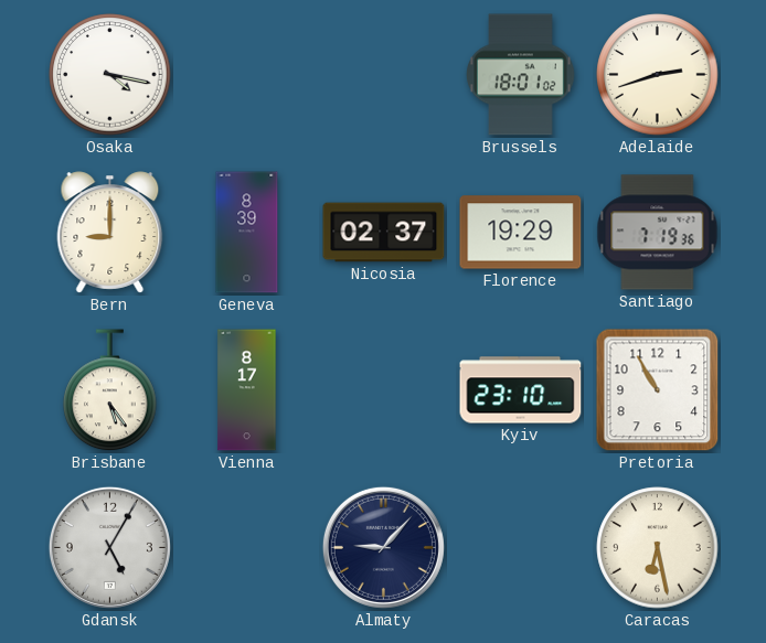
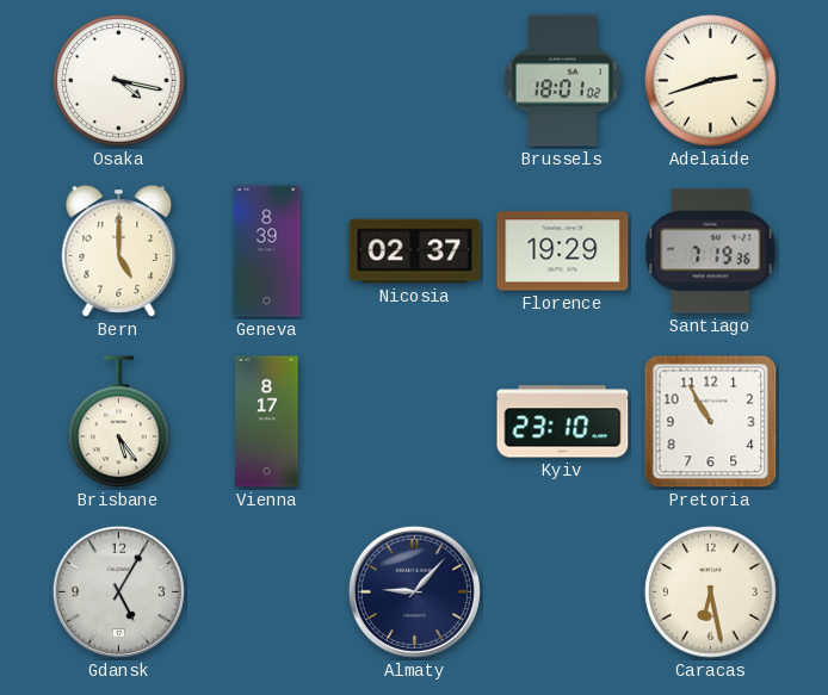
Bern: 9:00 -> 5:00
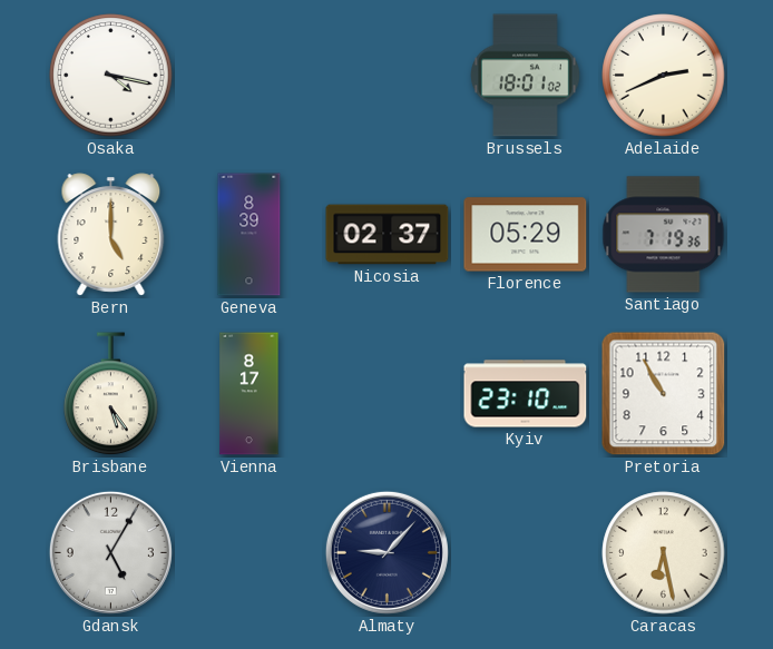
Adelaide: 2:42 -> 2:41
Florence: 19:29 -> 05:29
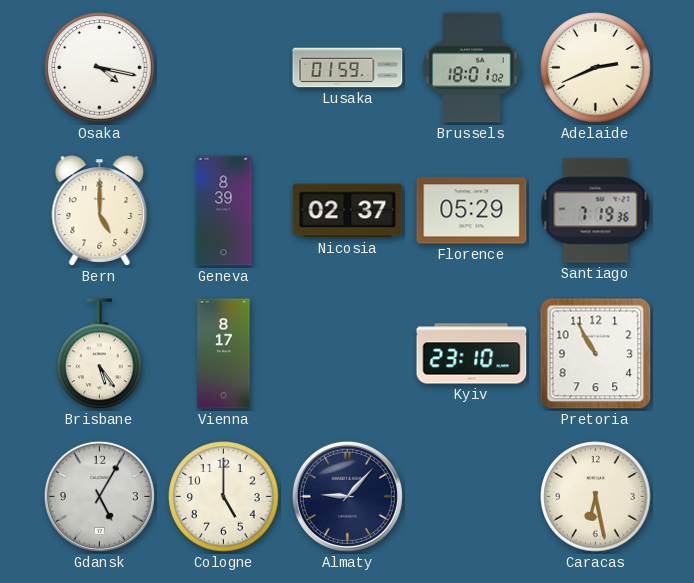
Lusaka: none -> 01:59
Cologne: none -> 5:00
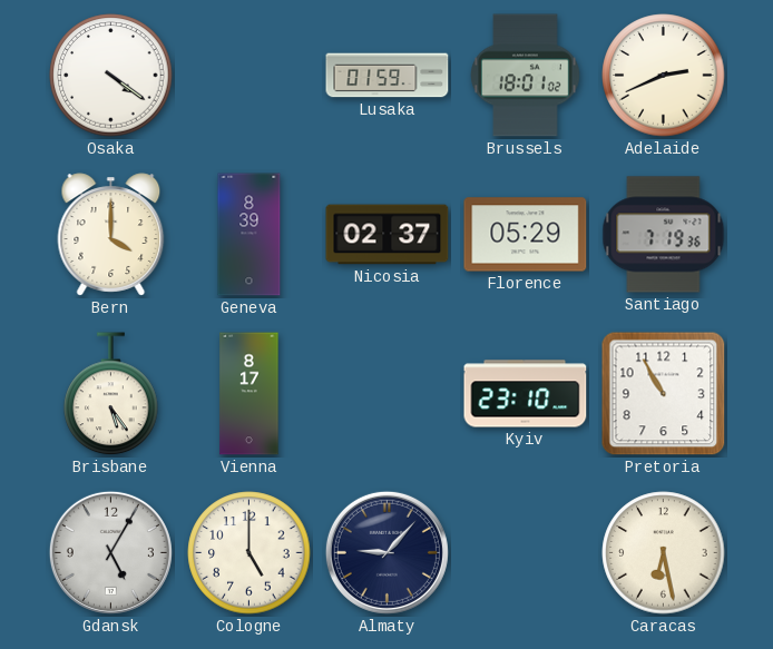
Osaka: 4:17 -> 4:21
Bern: 5:00 -> 4:00
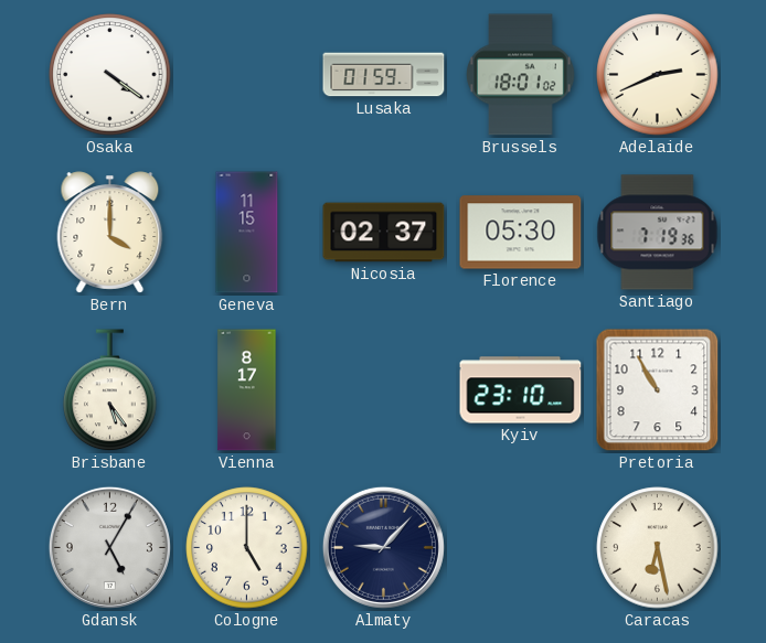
Geneva: 8:39 -> 11:15
Florence: 05:29 -> 05:30
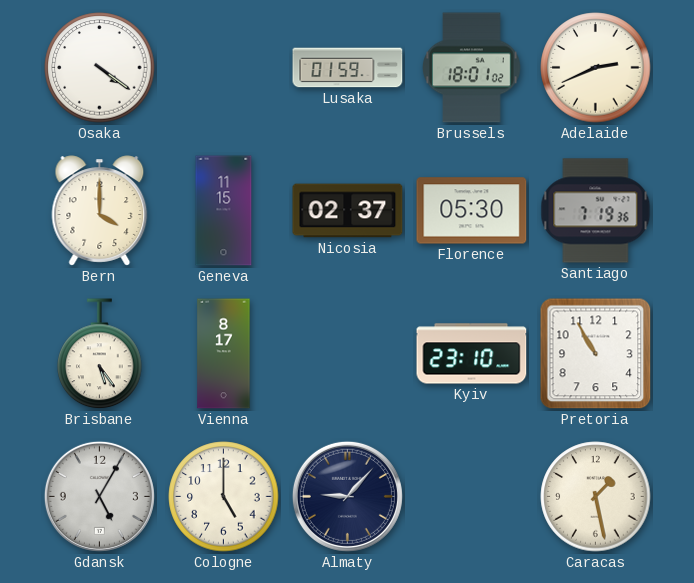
Caracas: 6:28 -> 1:28
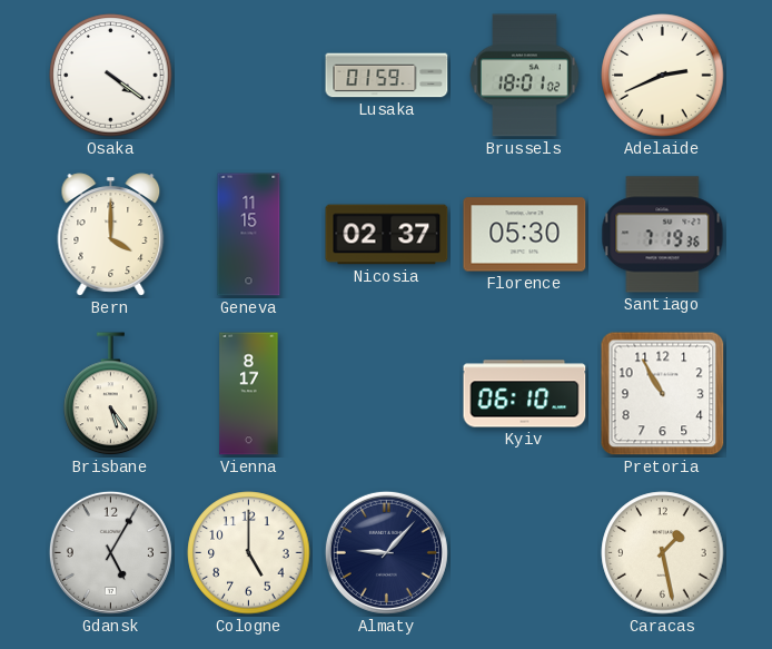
Kyiv: 23:10 -> 06:10
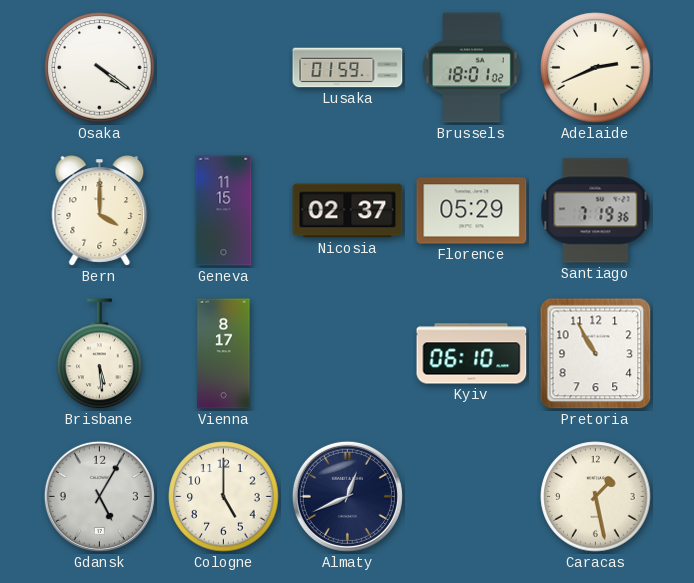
Florence: 05:30 -> 05:29
Brisbane: 5:24 -> 5:29
Almaty: 9:07 -> 12:41
